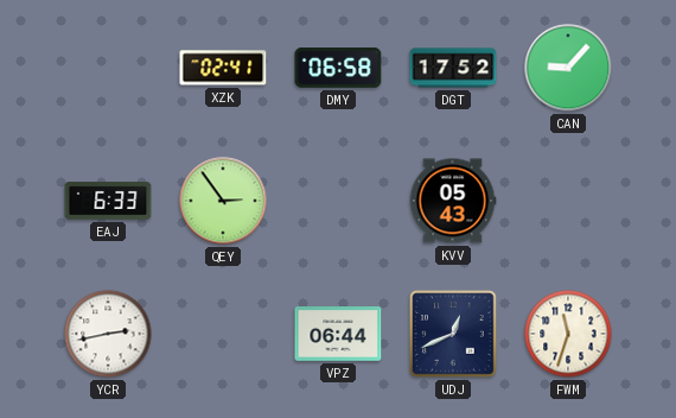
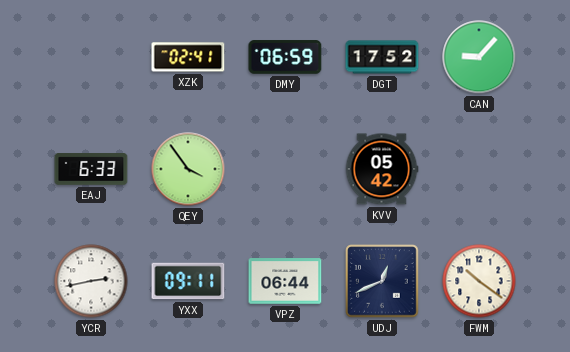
DMY: 06:58 -> 06:59
QEY: 2:54 -> 3:54
KVV: 05:43 -> 05:42
YXX: none -> 09:11
FWM: 11:33 -> 10:21
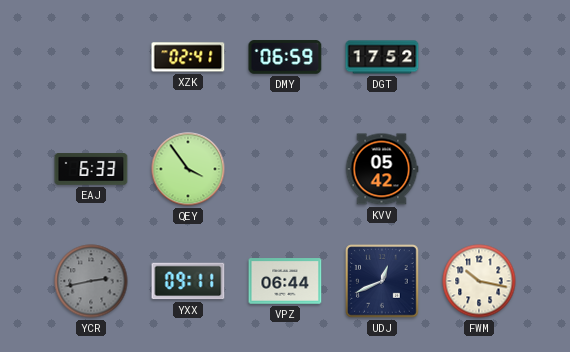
CAN: 9:07 -> none
YCR dial: white -> grey
FWM: 10:21 -> 10:17
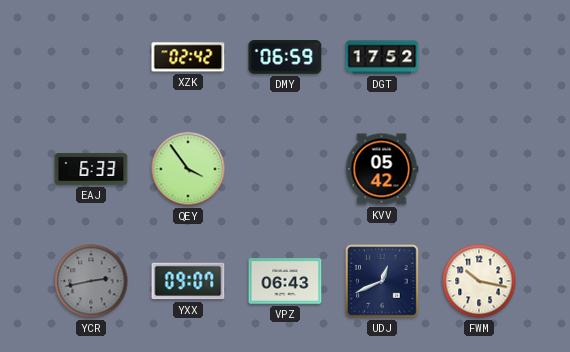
XZK: 02:41 -> 02:42
YXX: 09:11 -> 09:07
VPZ: 06:44 -> 06:43
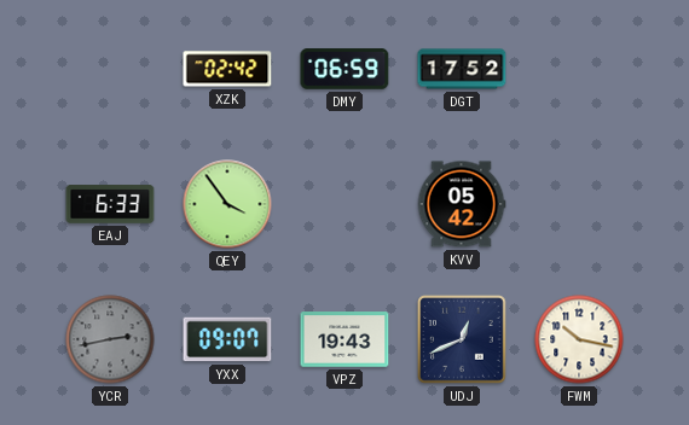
VPZ: 06:43 -> 19:43
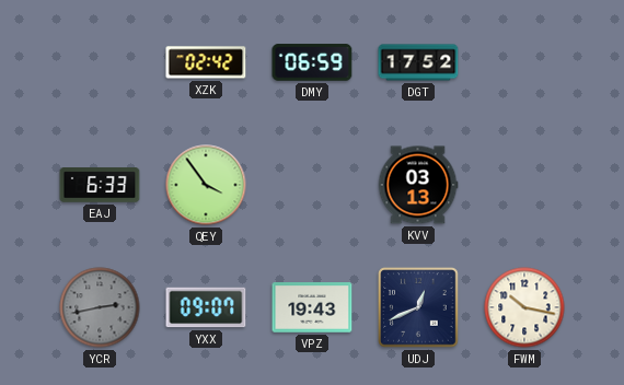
KVV: 05:42 -> 03:13
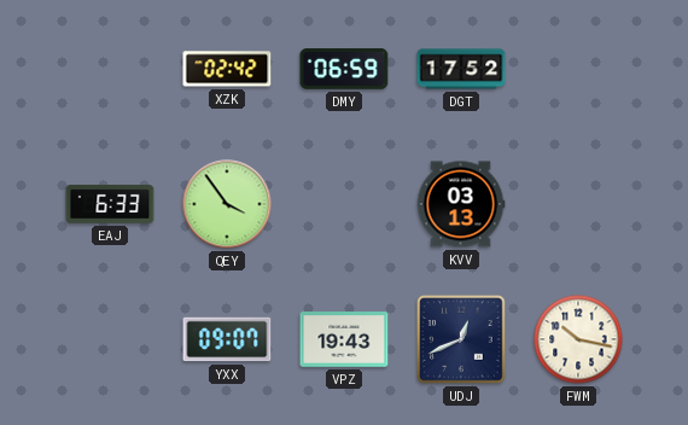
YCR: 2:43 -> none
